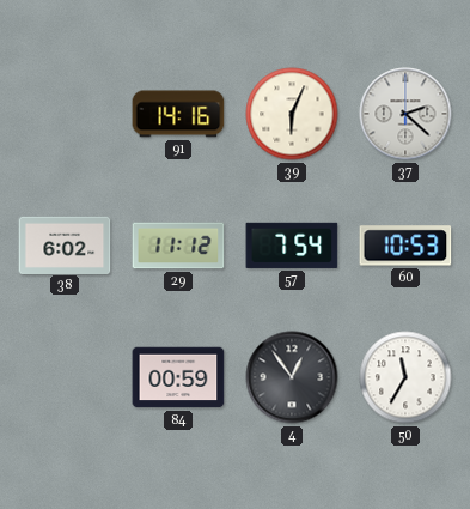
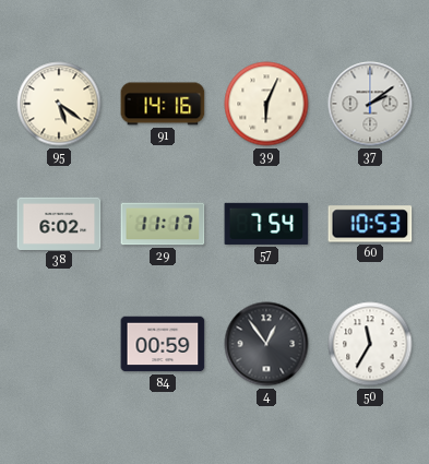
95: none -> 5:21
37: 2:22 -> 2:09
29: 11:12 -> 11:17
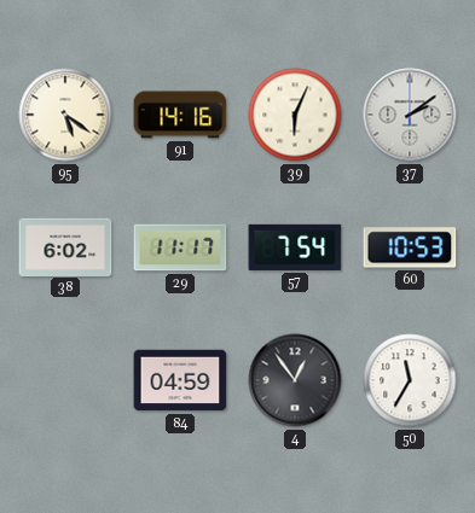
84: 00:59 -> 04:59
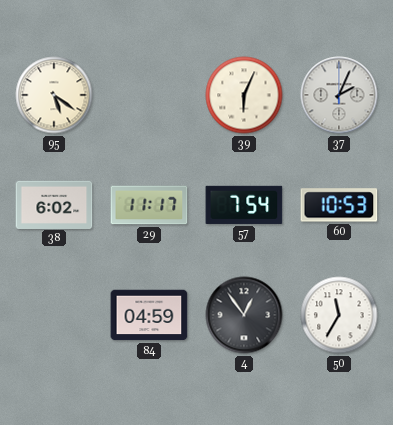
91: 14:16 -> none
37: 2:09 -> 2:04
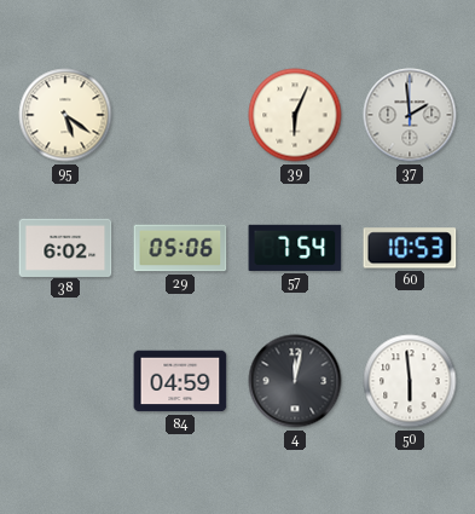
37: 2:04 -> 1:59
29: 11:17 -> 05:06
4: 12:54 -> 12:02
50: 11:35 -> 5:59
